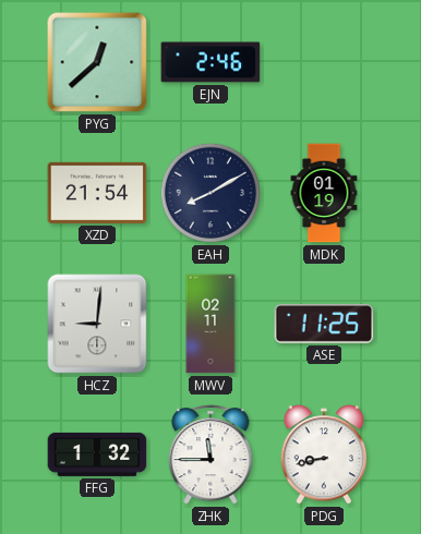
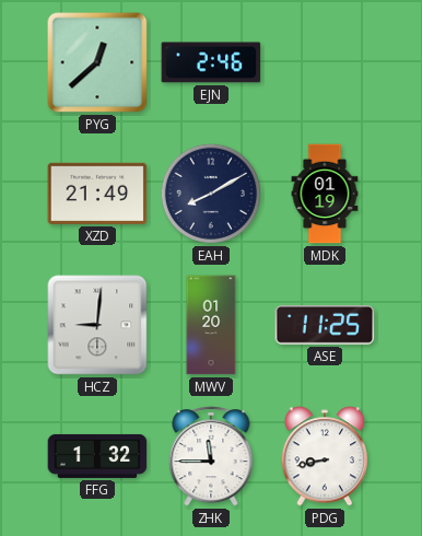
XZD: 21:54 -> 21:49
MWV: 02:11 -> 01:20
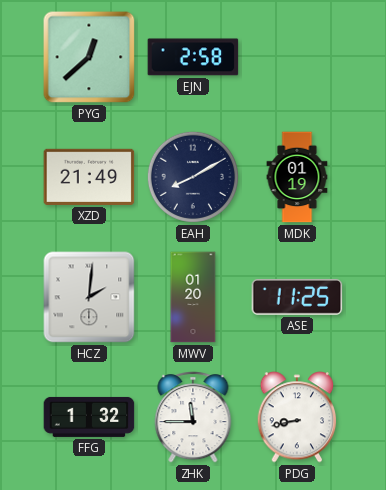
EJN: 2:46 -> 2:58
HCZ: 9:01 -> 2:01
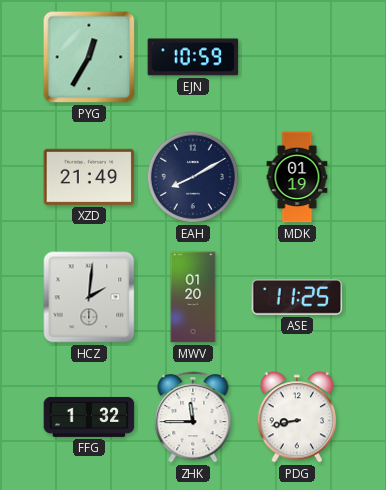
PYG: 12:38 -> 12:35
EJN: 2:58 -> 10:59
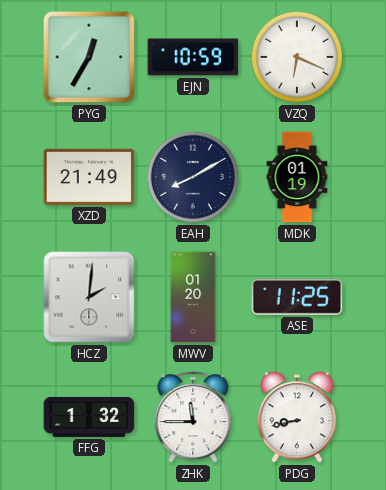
VZQ: none -> 6:19
